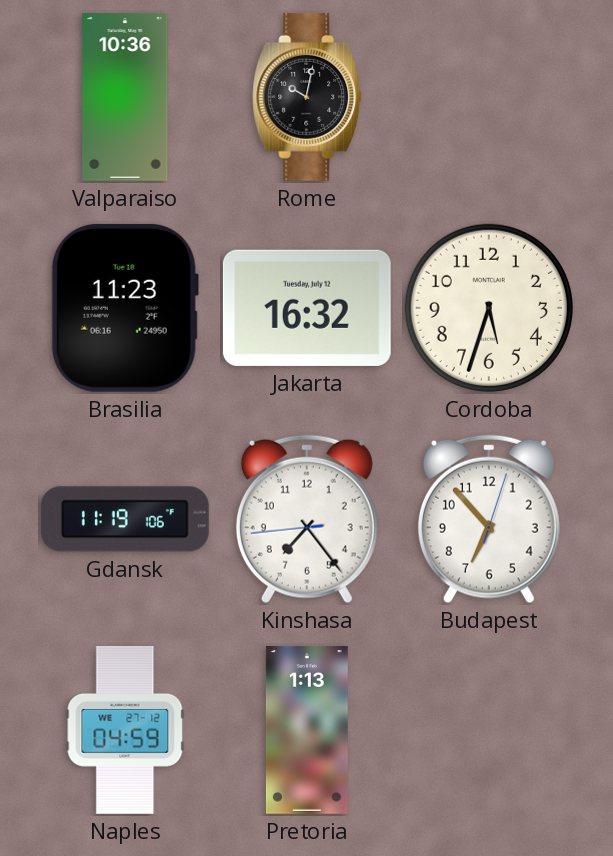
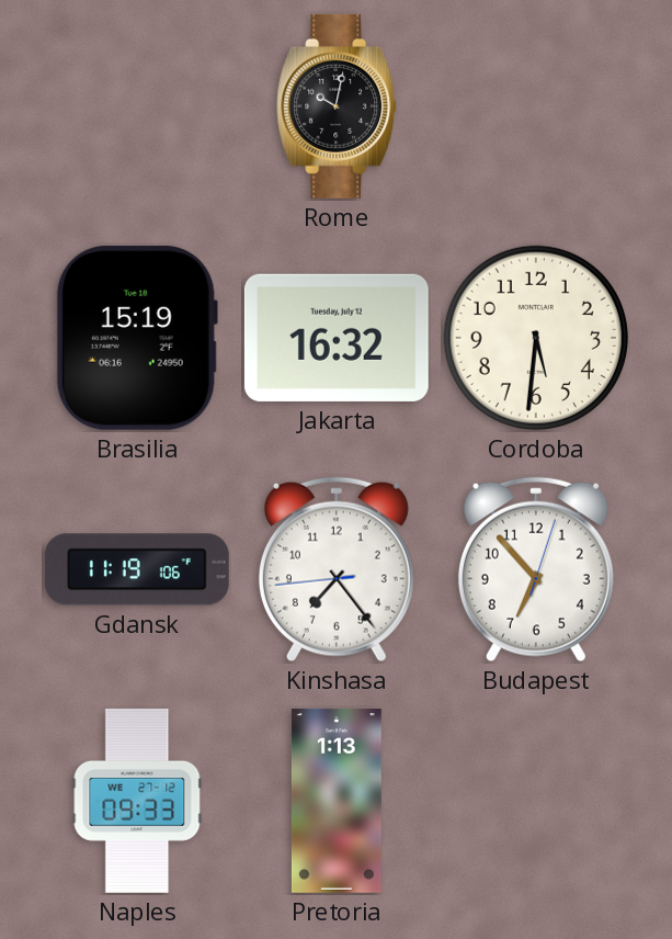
Valparaiso: 10:36 -> none
Brasilia: 11:23 -> 15:19
Cordoba: 5:33 -> 5:31
Naples: 04:59 -> 09:33
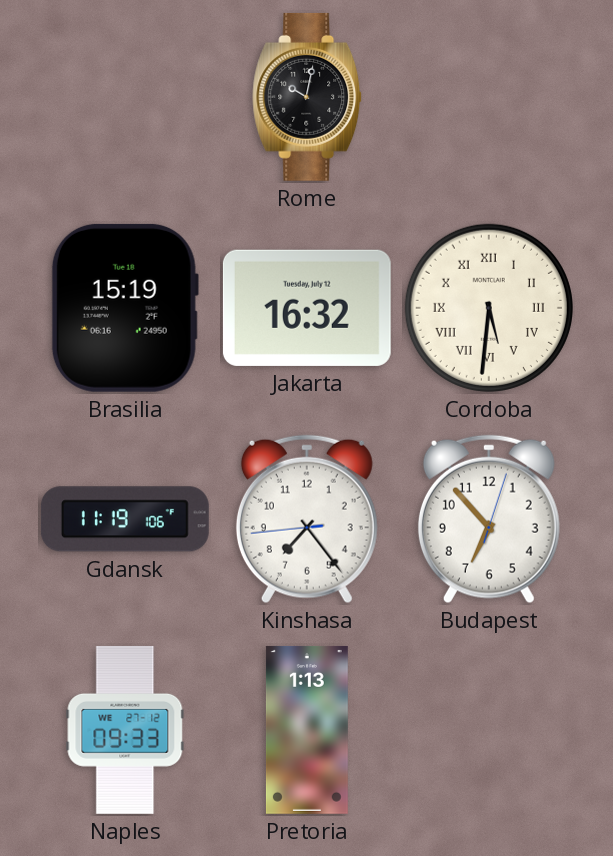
Cordoba numerals: Arabic -> Roman
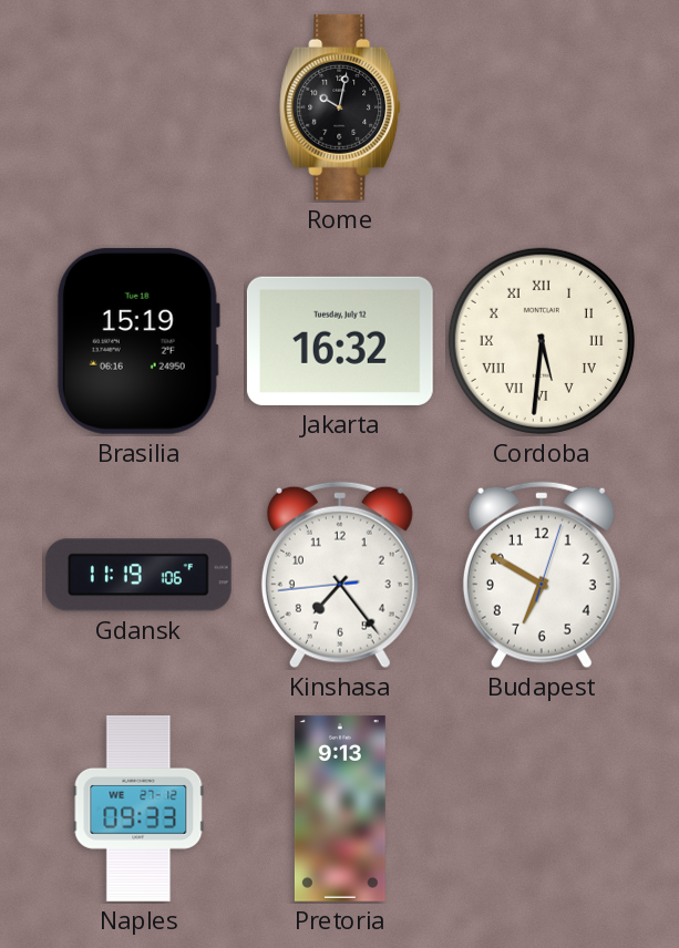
Budapest: 6:53 -> 6:50
Pretoria: 1:13 -> 9:13
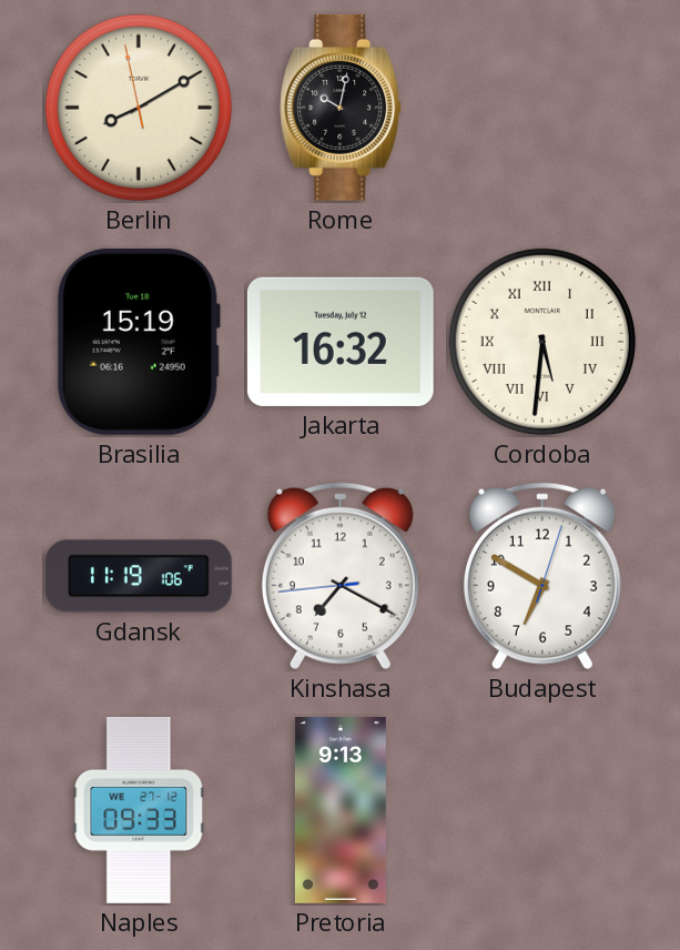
Berlin: none -> 8:09
Kinshasa: 7:23 -> 7:19
